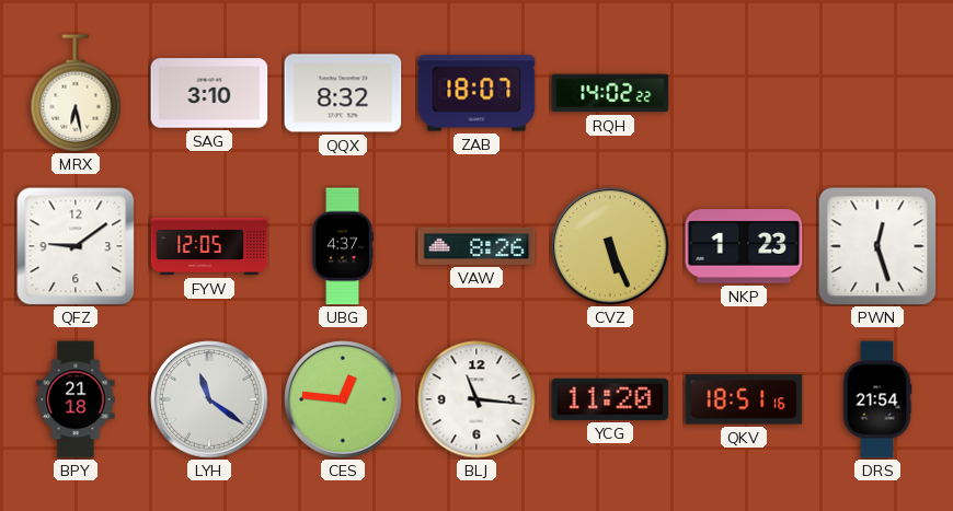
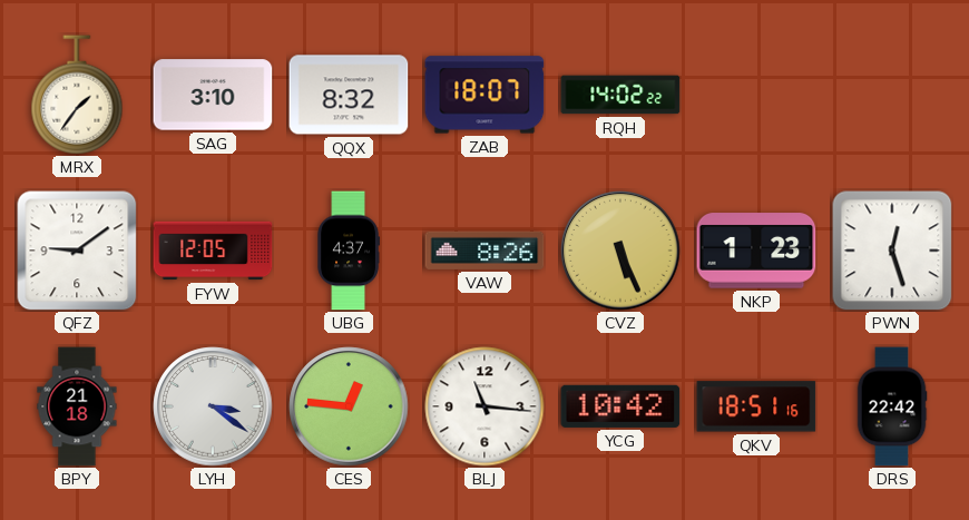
MRX: 6:28 -> 1:36
LYH: 11:21 -> 3:21
YCG: 11:20 -> 10:42
DRS: 21:54 -> 22:42
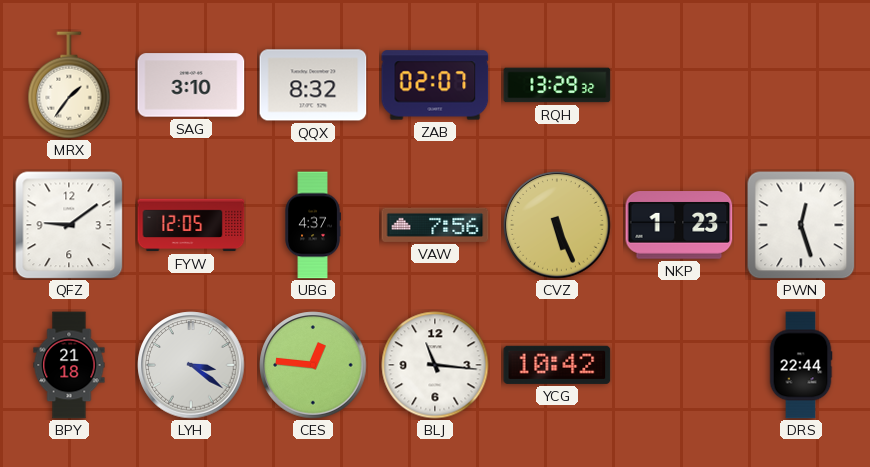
ZAB: 18:07 -> 02:07
RQH: 14:02 -> 13:29
VAW: 8:26 -> 7:56
QKV: 18:51 -> none
DRS: 22:42 -> 22:44
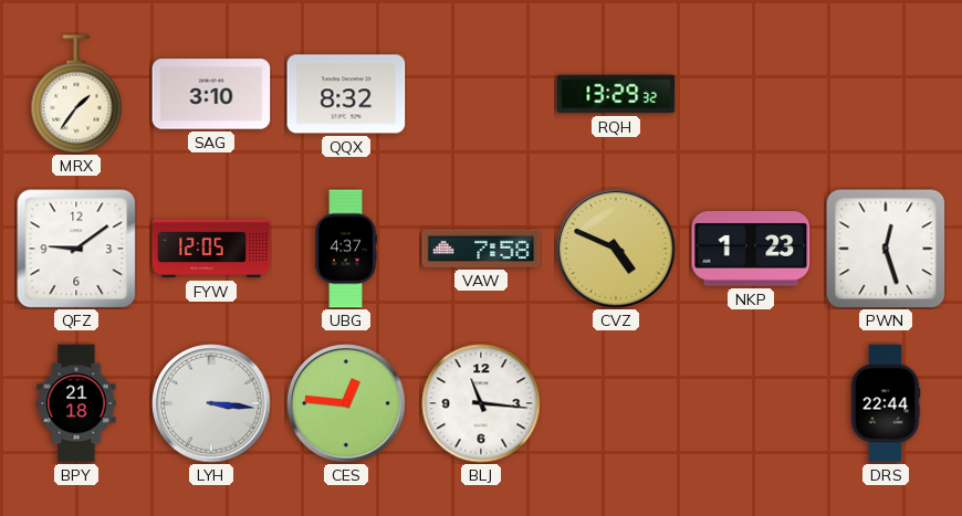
ZAB: 02:07 -> none
VAW: 7:56 -> 7:58
CVZ: 5:26 -> 4:49
LYH: 3:21 -> 3:16
YCG: 10:42 -> none
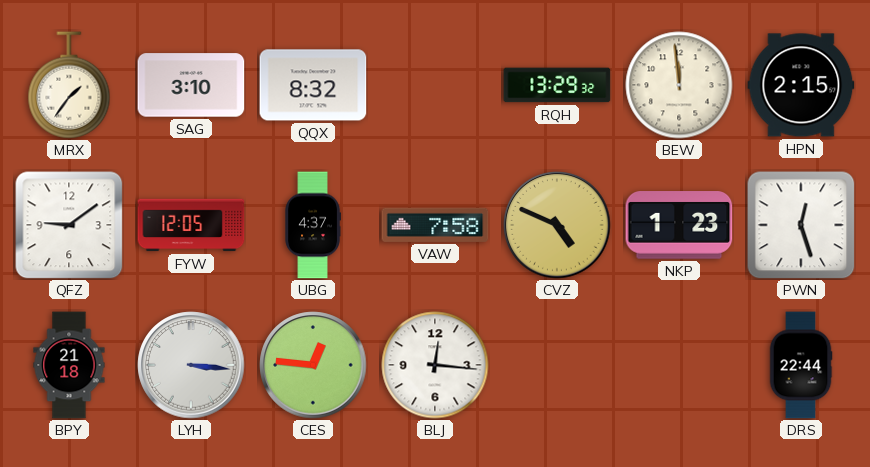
BEW: none -> 11:59
HPN: none -> 2:15
BLJ: 11:16 -> 12:16
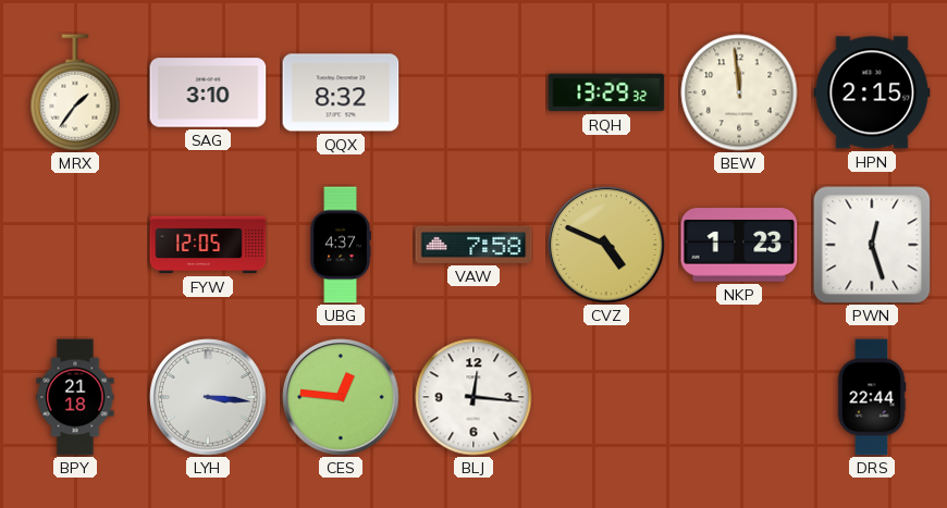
QFZ: 9:09 -> none
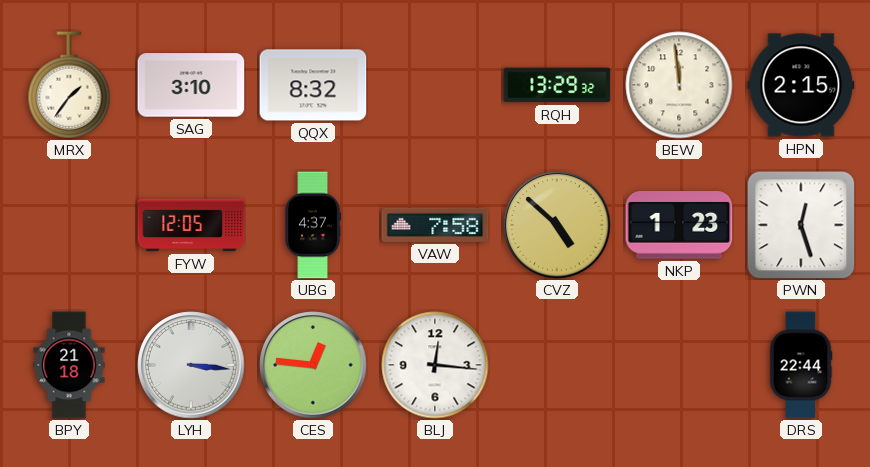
CVZ: 4:49 -> 4:52
